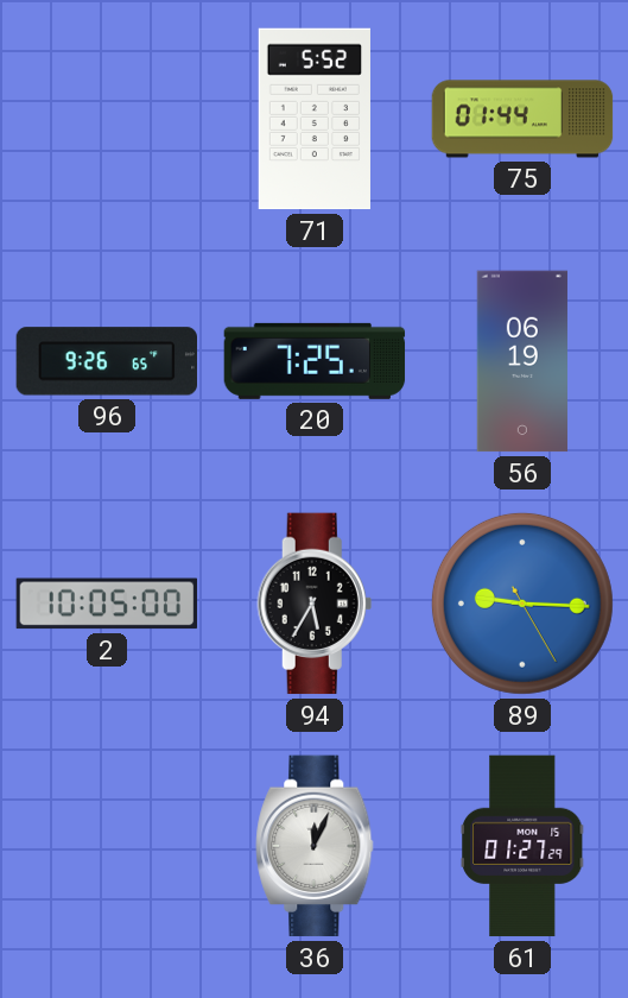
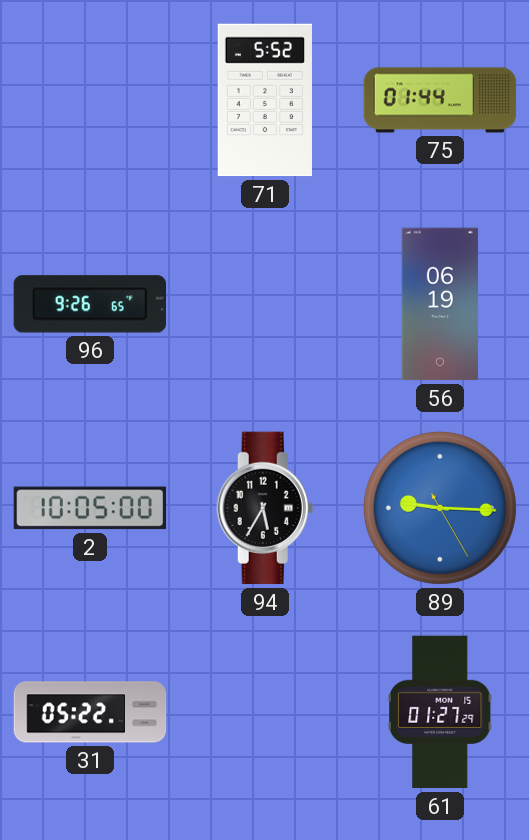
20: 7:25 -> none
31: none -> 05:22
36: 12:04 -> none
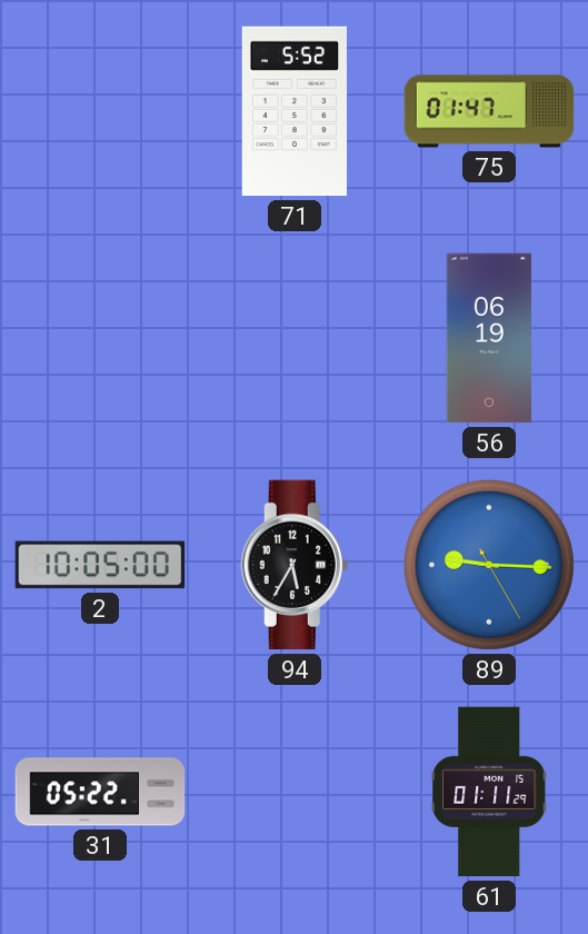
75: 01:44 -> 01:47
96: 9:26 -> none
61: 01:27 -> 01:11
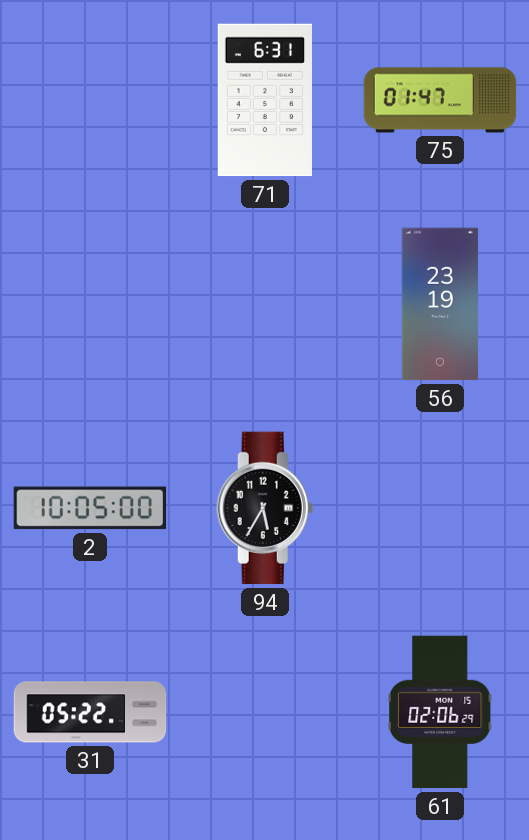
71: 5:52 -> 6:31
56: 06:19 -> 23:19
89: 9:15 -> none
61: 01:11 -> 02:06
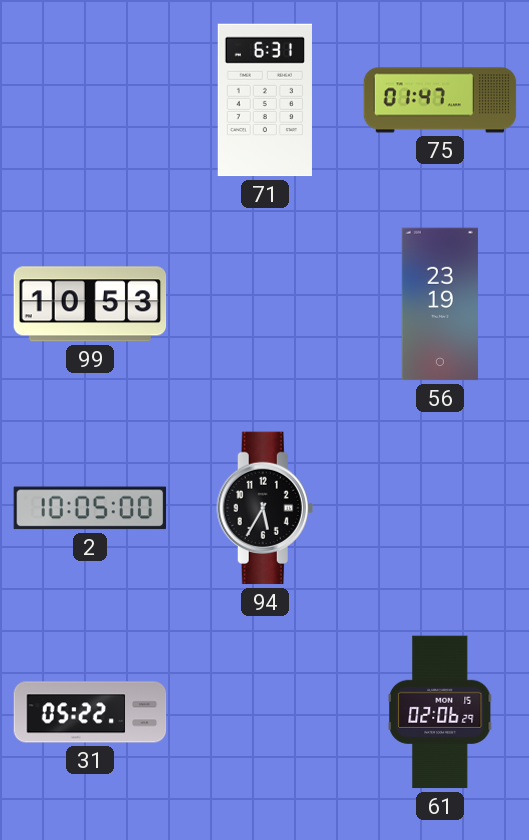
99: none -> 10:53
